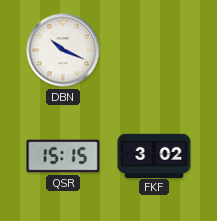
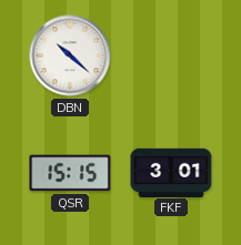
DBN: 10:19 -> 10:22
FKF: 3:02 -> 3:01
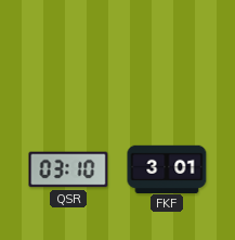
DBN: 10:22 -> none
QSR: 15:15 -> 03:10
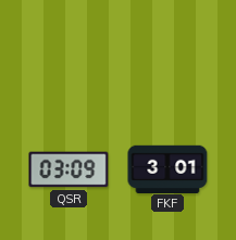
QSR: 03:10 -> 03:09
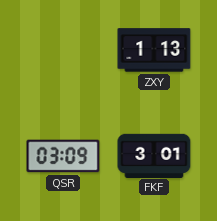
ZXY: none -> 1:13
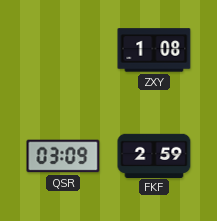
ZXY: 1:13 -> 1:08
FKF: 3:01 -> 2:59
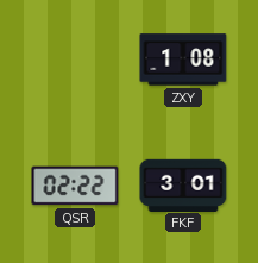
QSR: 03:09 -> 02:22
FKF: 2:59 -> 3:01
